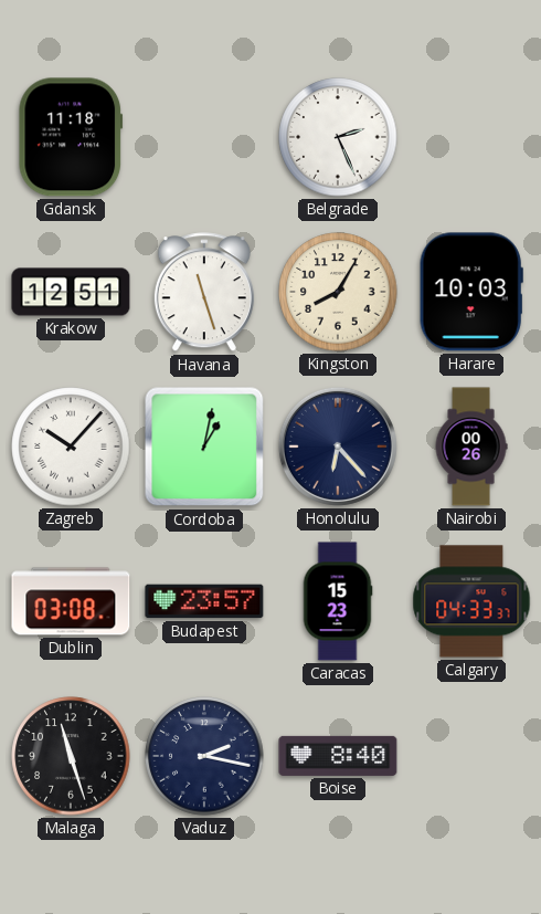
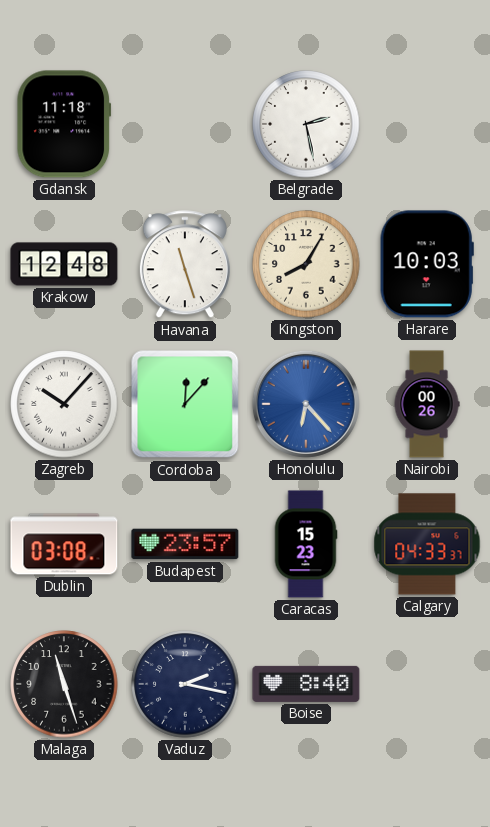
Belgrade: 2:26 -> 2:28
Krakow: 12:51 -> 12:48
Cordoba: 1:02 -> 12:07
Honolulu dial: navy -> blue
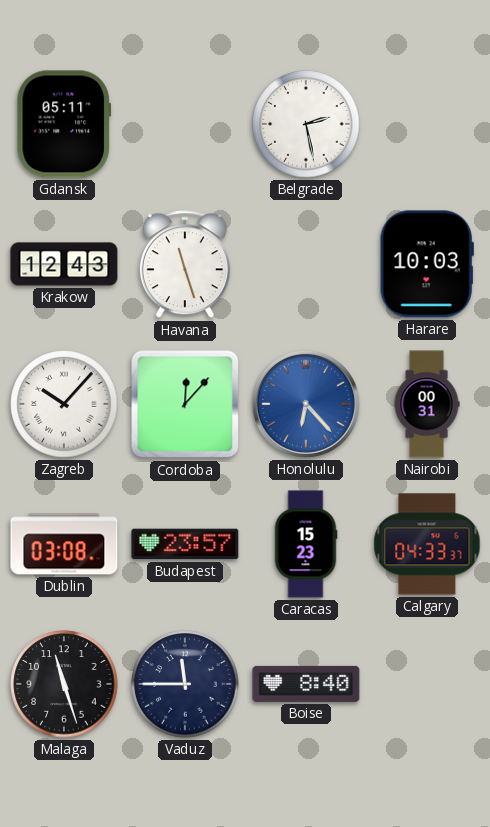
Gdansk: 11:18 -> 05:11
Krakow: 12:48 -> 12:43
Kingston: 8:05 -> none
Nairobi: 00:26 -> 00:31
Vaduz: 2:17 -> 11:45
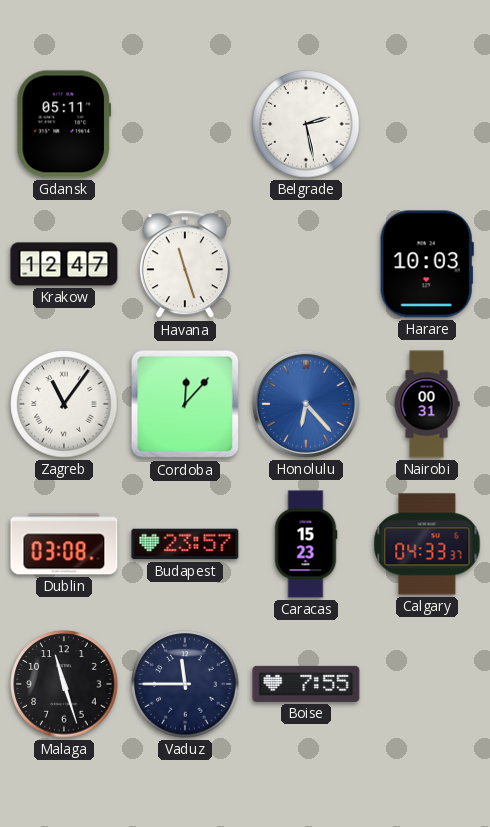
Krakow: 12:43 -> 12:47
Zagreb: 10:07 -> 11:06
Boise: 8:40 -> 7:55
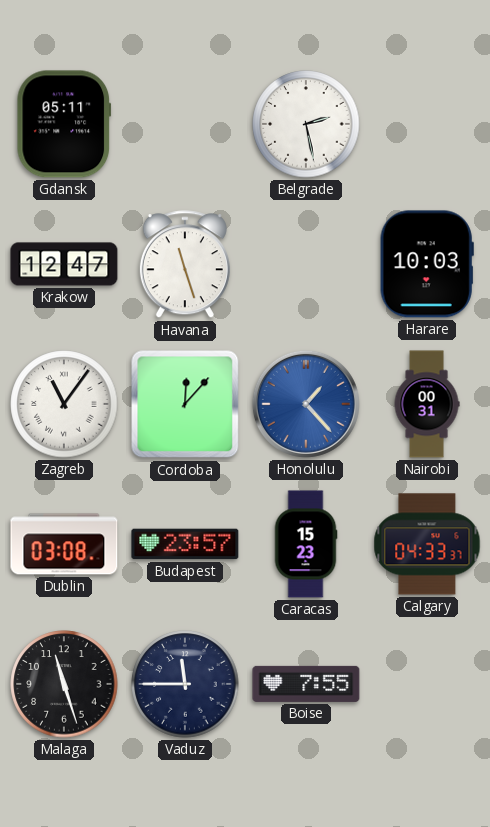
Honolulu: 6:23 -> 1:23
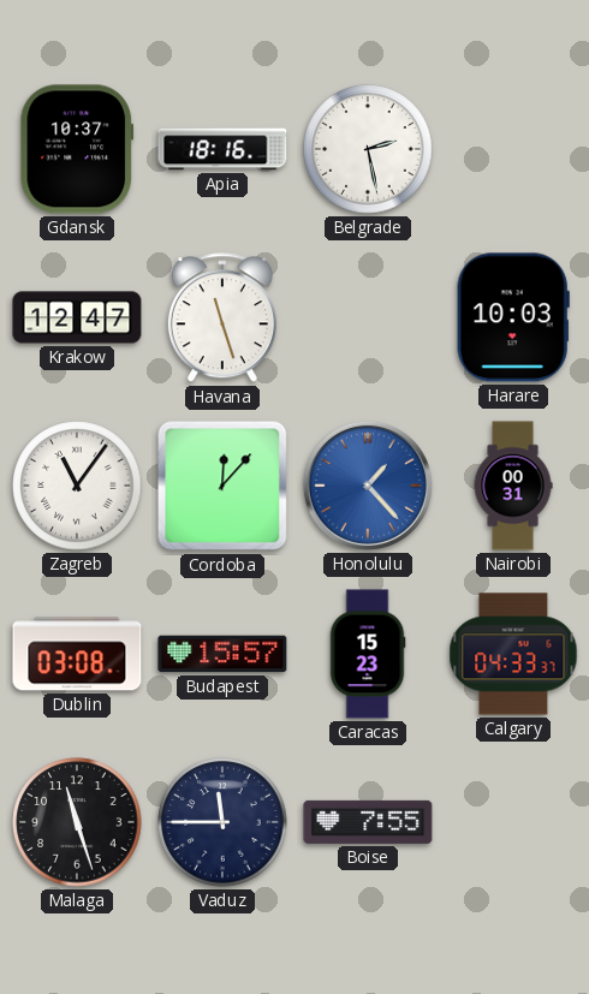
Gdansk: 05:11 -> 10:37
Apia: none -> 18:16
Budapest: 23:57 -> 15:57
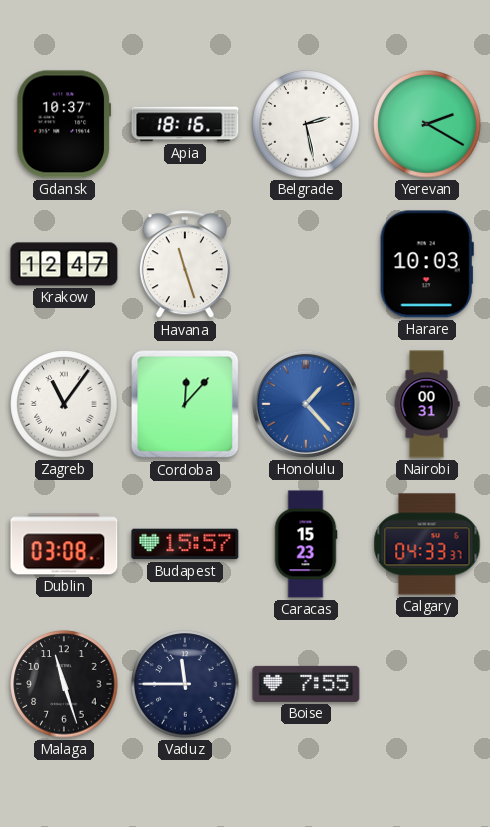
Yerevan: none -> 2:20
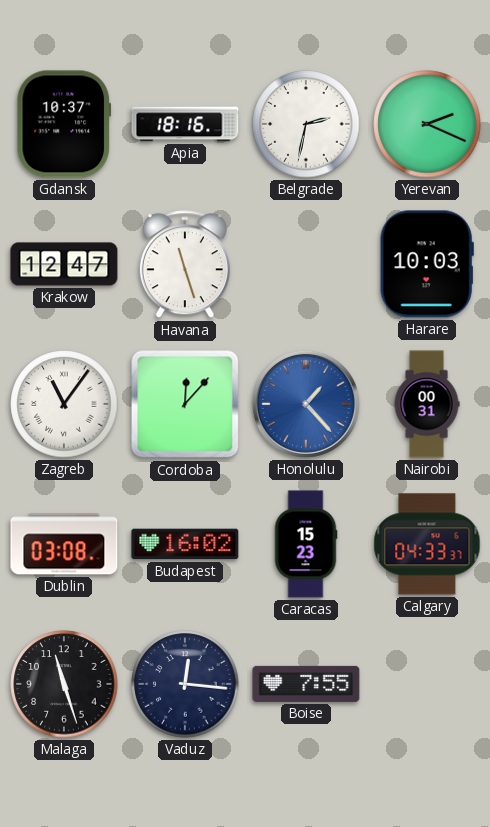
Belgrade: 2:28 -> 2:32
Yerevan: 2:20 -> 2:19
Budapest: 15:57 -> 16:02
Vaduz: 11:45 -> 12:16
